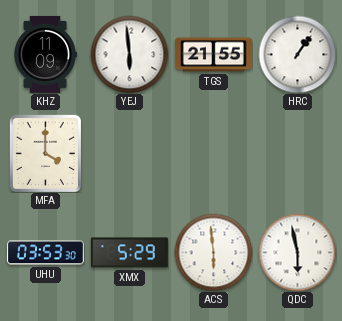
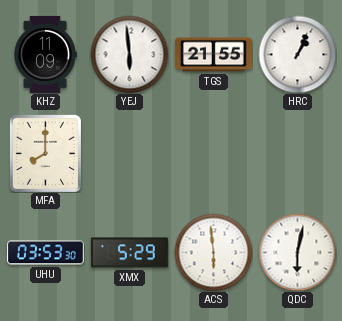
HRC: 1:06 -> 1:04
MFA: 4:00 -> 8:00
QDC: 5:58 -> 6:02
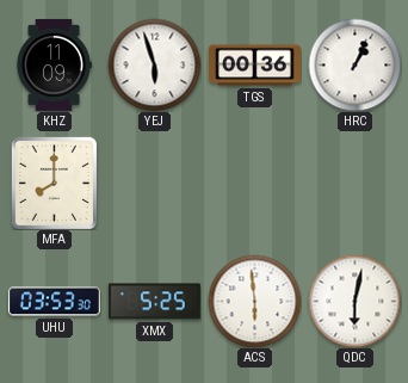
YEJ: 5:59 -> 5:57
TGS: 21:55 -> 00:36
XMX: 5:29 -> 5:25
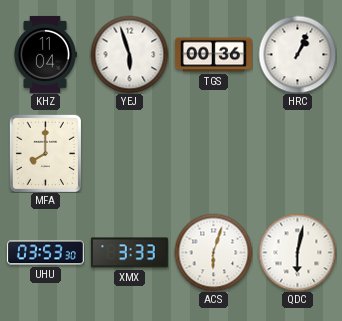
KHZ: 11:09 -> 11:04
XMX: 5:25 -> 3:33
ACS: 5:59 -> 6:03
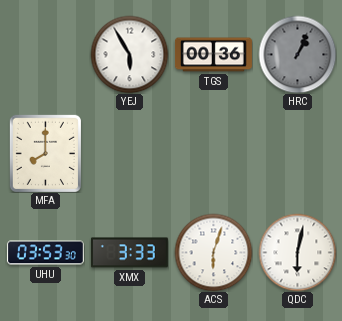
KHZ: 11:04 -> none
YEJ: 5:57 -> 5:55
HRC dial: white -> grey
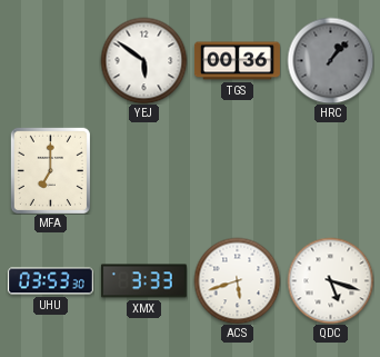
YEJ: 5:55 -> 5:51
HRC: 1:04 -> 1:07
MFA: 8:00 -> 7:00
ACS: 6:03 -> 5:42
QDC: 6:02 -> 5:18
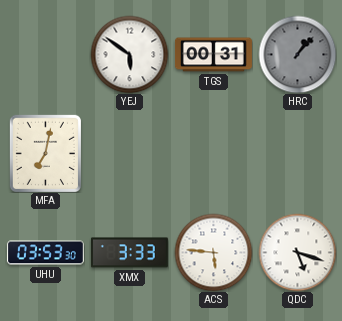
TGS: 00:36 -> 00:31
MFA: 7:00 -> 7:02
ACS: 5:42 -> 5:46
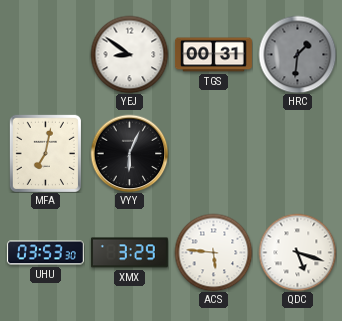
YEJ: 5:51 -> 8:51
HRC: 1:07 -> 1:31
VYY: none -> 6:04
XMX: 3:33 -> 3:29
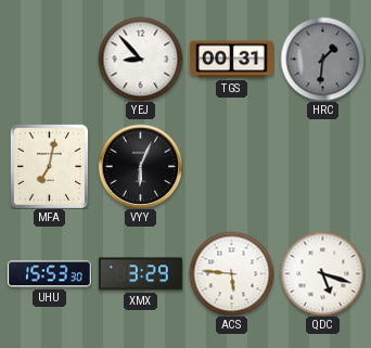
YEJ: 8:51 -> 8:53
UHU: 03:53 -> 15:53
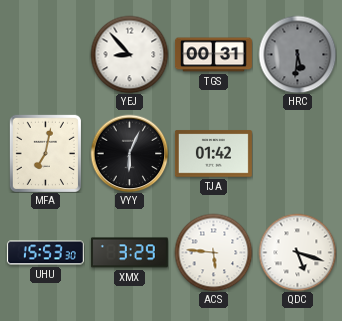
HRC: 1:31 -> 5:31
TJA: none -> 01:42
